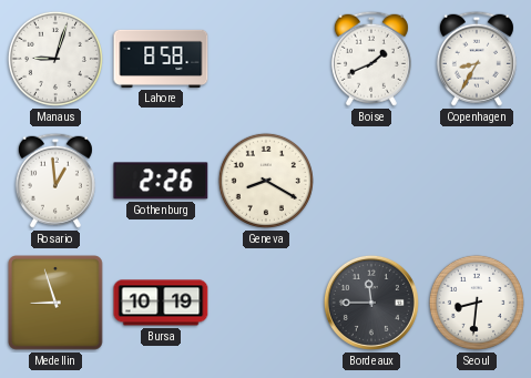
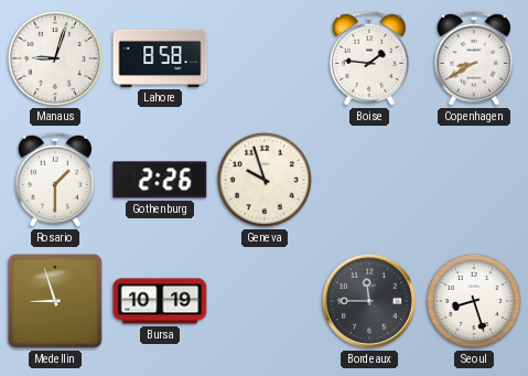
Boise: 1:41 -> 1:46
Copenhagen: 8:35 -> 8:40
Rosario: 12:59 -> 1:30
Geneva: 8:20 -> 9:57
Seoul: 8:31 -> 8:27
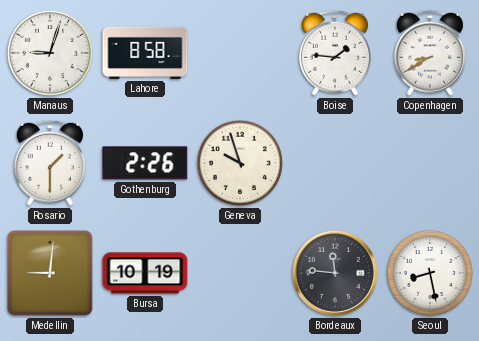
Medellin: 8:57 -> 9:01
Bordeaux: 11:45 -> 11:46
Seoul: 8:27 -> 8:28
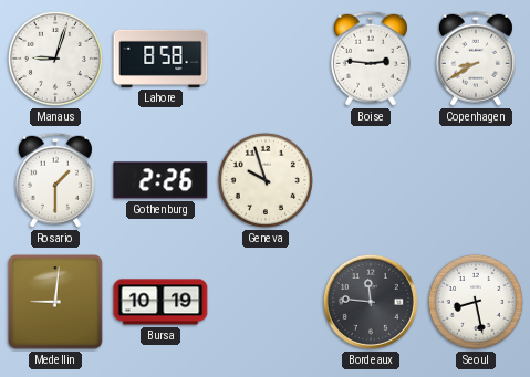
Boise: 1:46 -> 2:46
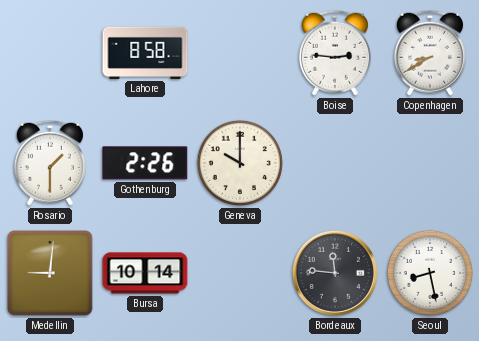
Manaus: 9:03 -> none
Geneva: 9:57 -> 10:00
Bursa: 10:19 -> 10:14
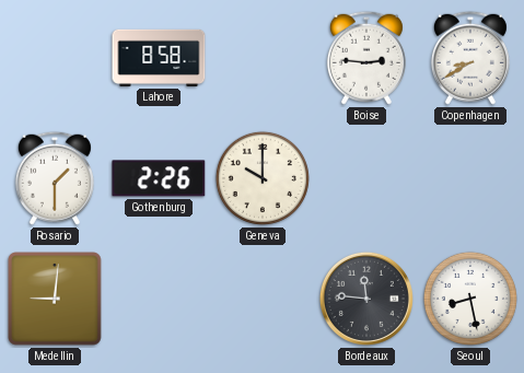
Bursa: 10:14 -> none
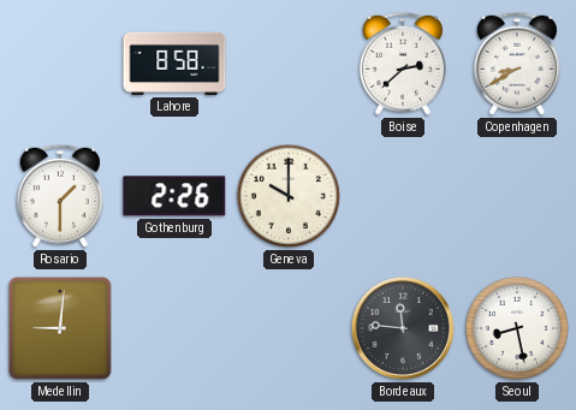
Boise: 2:46 -> 2:38
